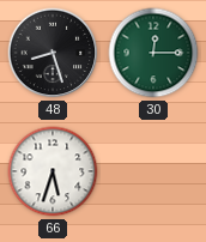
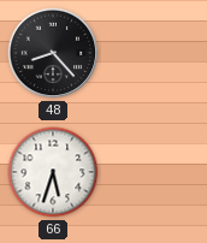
48: 8:27 -> 8:23
30: 12:15 -> none
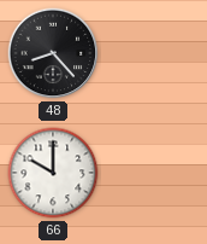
66: 5:33 -> 10:00
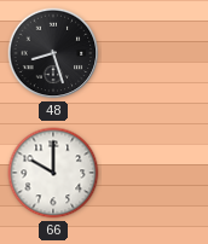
48: 8:23 -> 8:27
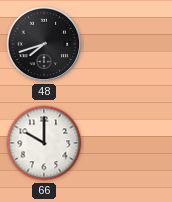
48: 8:27 -> 7:42
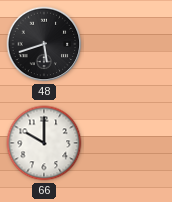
48: 7:42 -> 5:42
